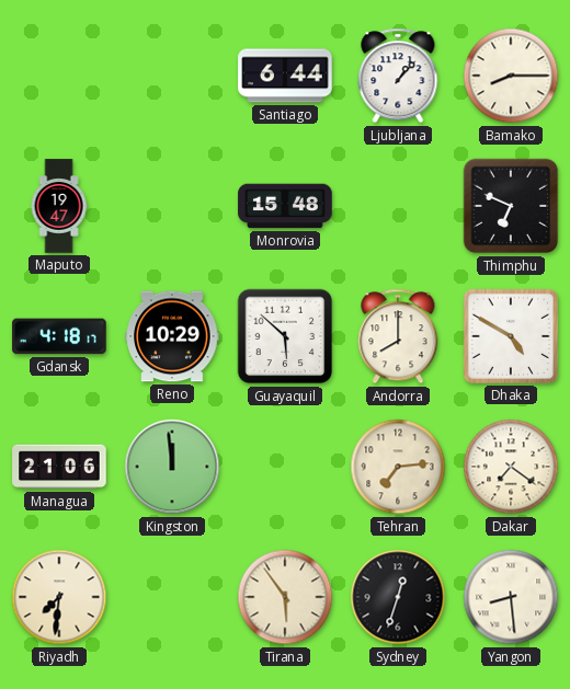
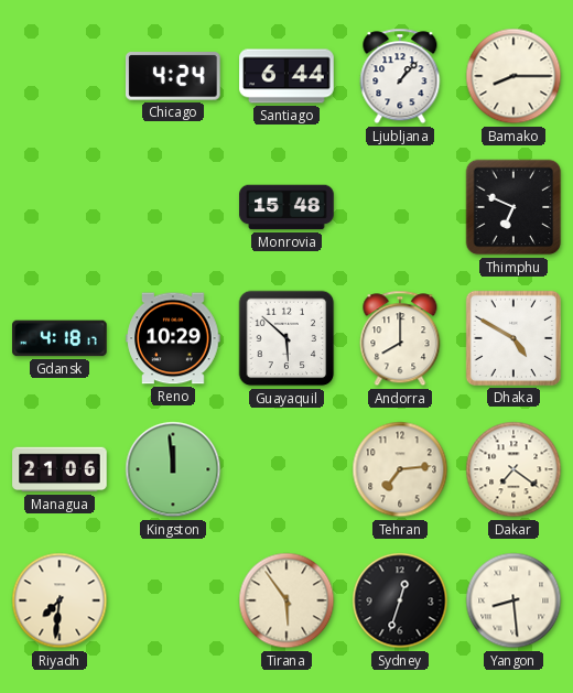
Chicago: none -> 4:24
Maputo: 19:47 -> none
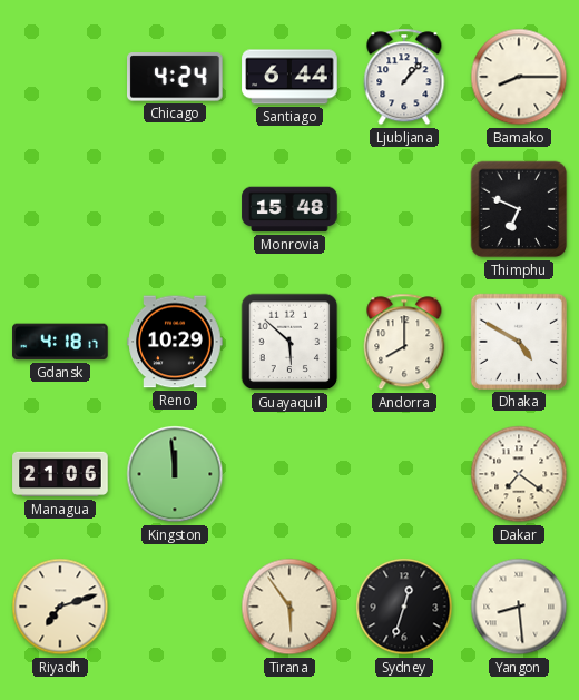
Tehran: 7:14 -> none
Riyadh: 7:31 -> 7:12
